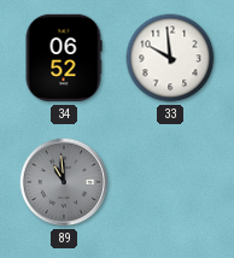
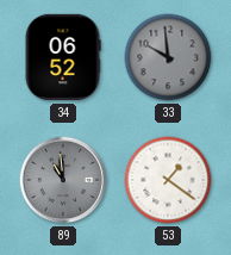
33 dial: white -> grey
53: none -> 1:21
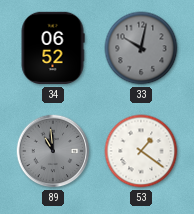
33: 9:59 -> 10:02
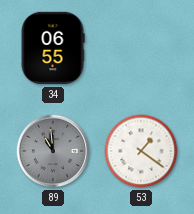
34: 06:52 -> 06:55
33: 10:02 -> none
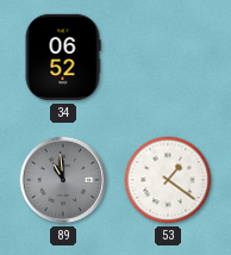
34: 06:55 -> 06:52
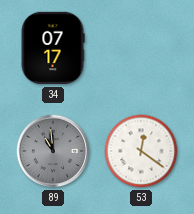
34: 06:52 -> 07:17
53: 1:21 -> 12:21
